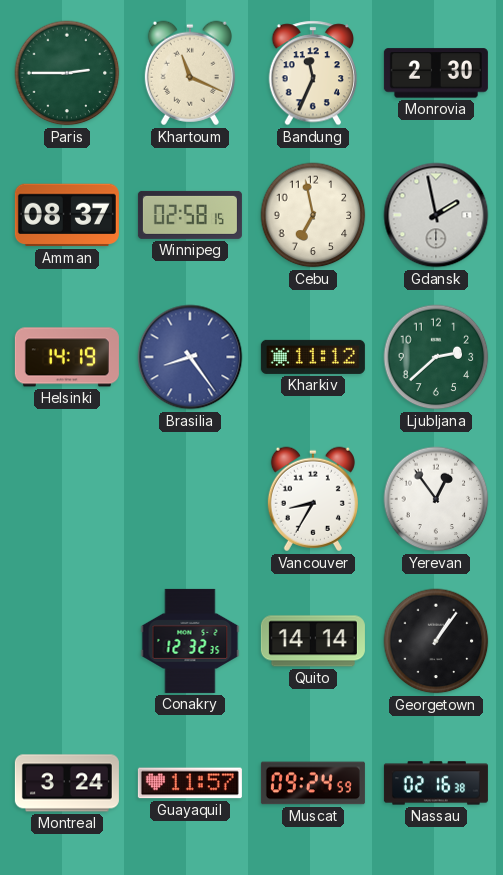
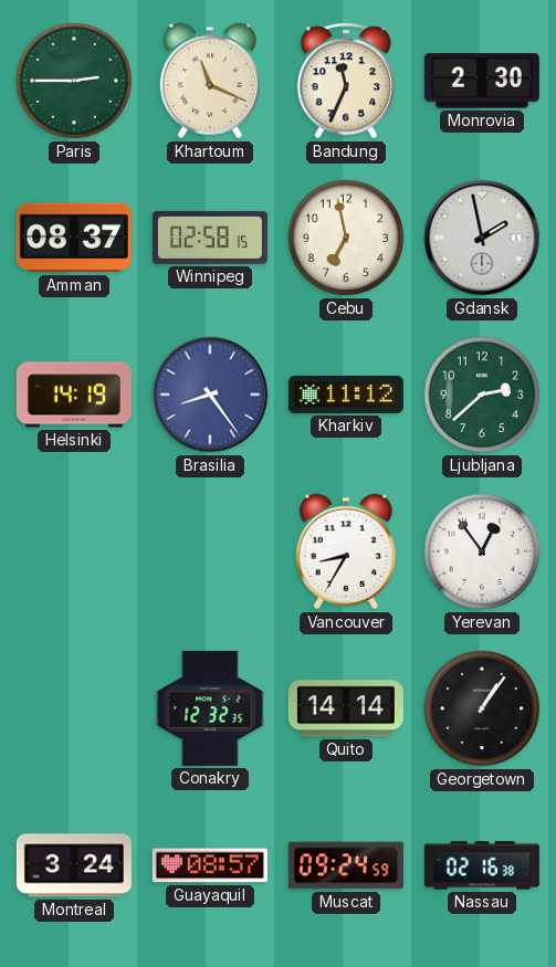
Guayaquil: 11:57 -> 08:57
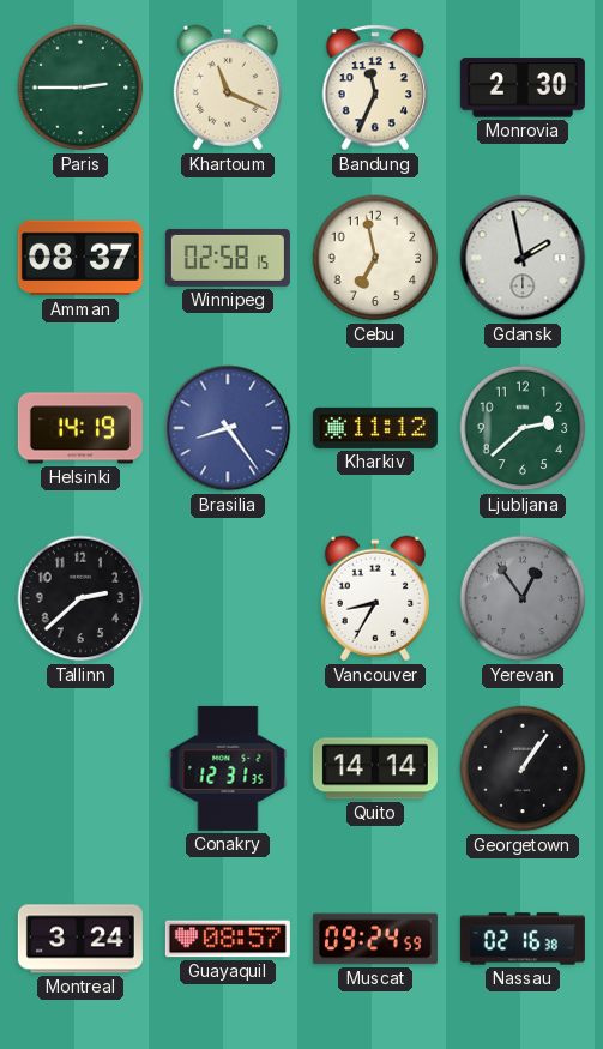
Tallinn: none -> 2:38
Yerevan dial: white -> grey
Conakry: 12:32 -> 12:31
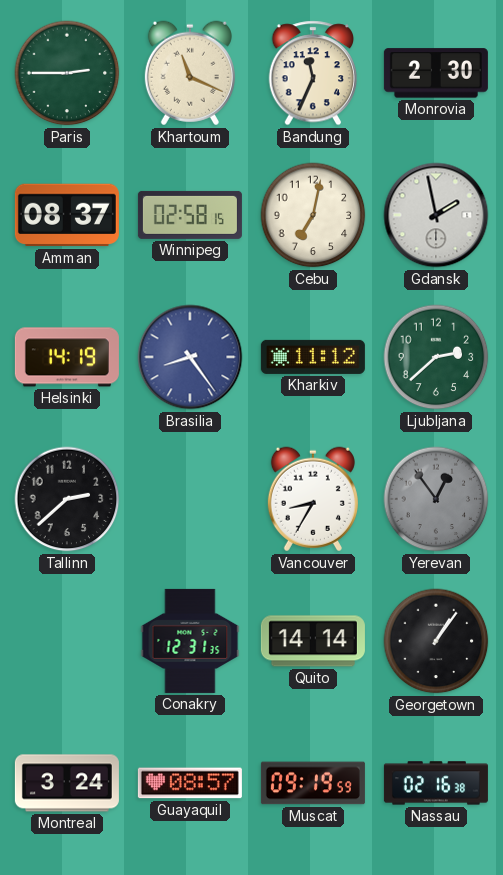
Cebu: 6:58 -> 7:02
Muscat: 09:24 -> 09:19
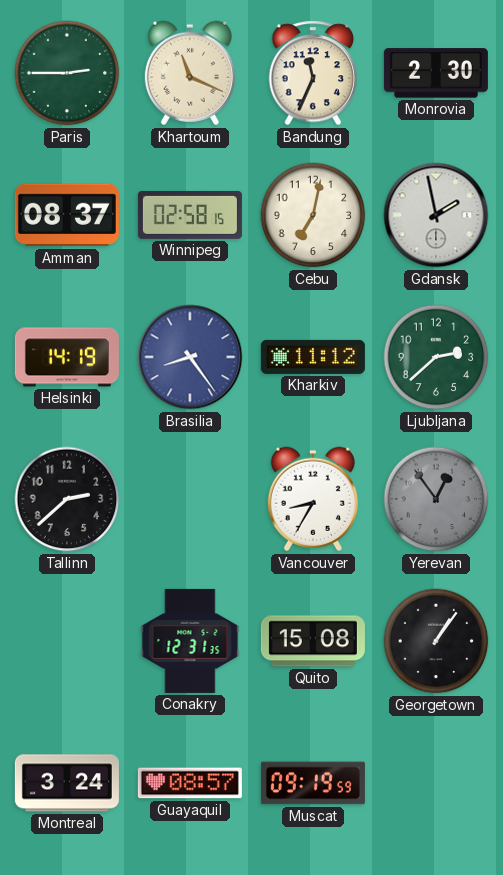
Quito: 14:14 -> 15:08
Nassau: 02:16 -> none
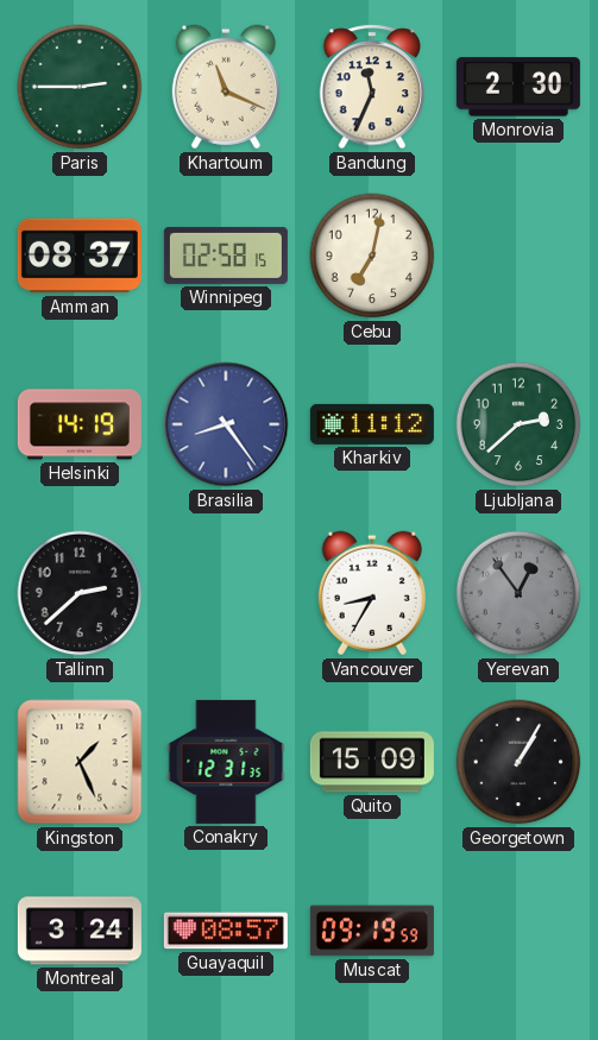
Gdansk: 1:58 -> none
Kingston: none -> 1:26
Quito: 15:08 -> 15:09
Georgetown: 1:06 -> 1:05
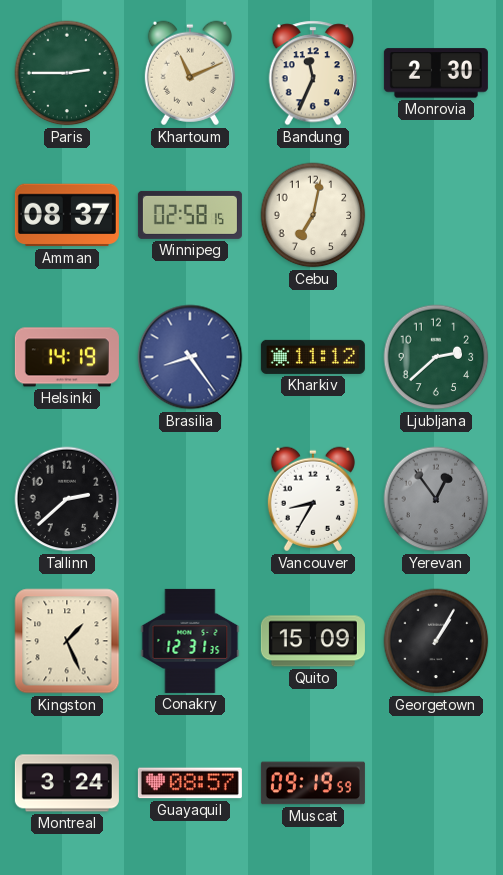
Khartoum: 11:19 -> 11:11
